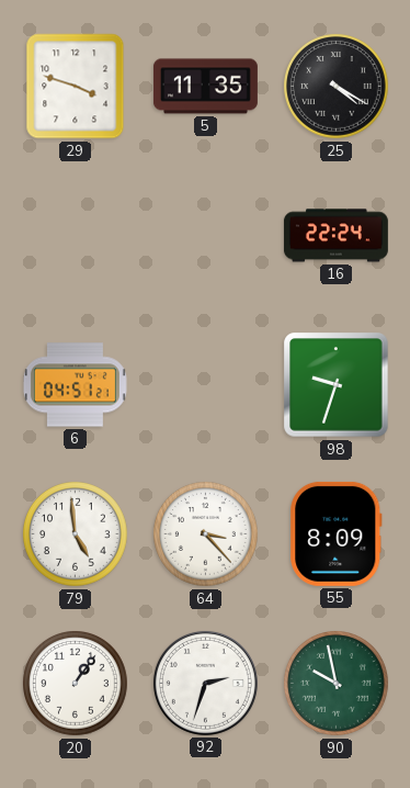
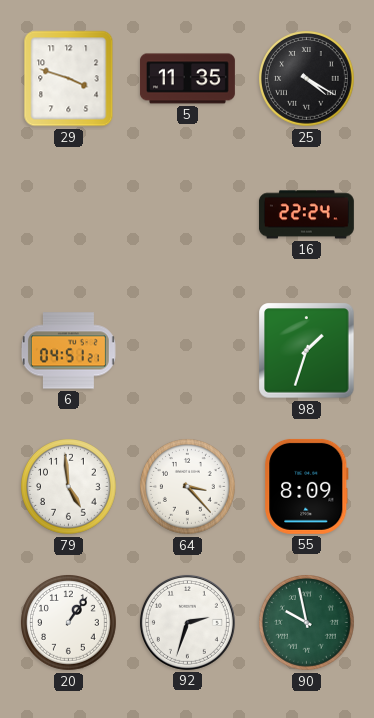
98: 9:33 -> 1:33
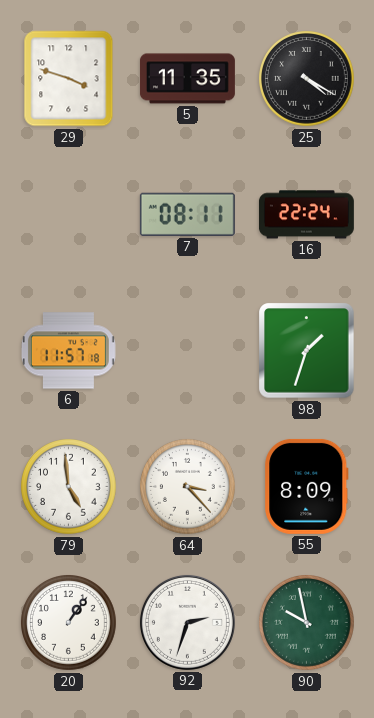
7: none -> 08:11
6: 04:51 -> 11:57
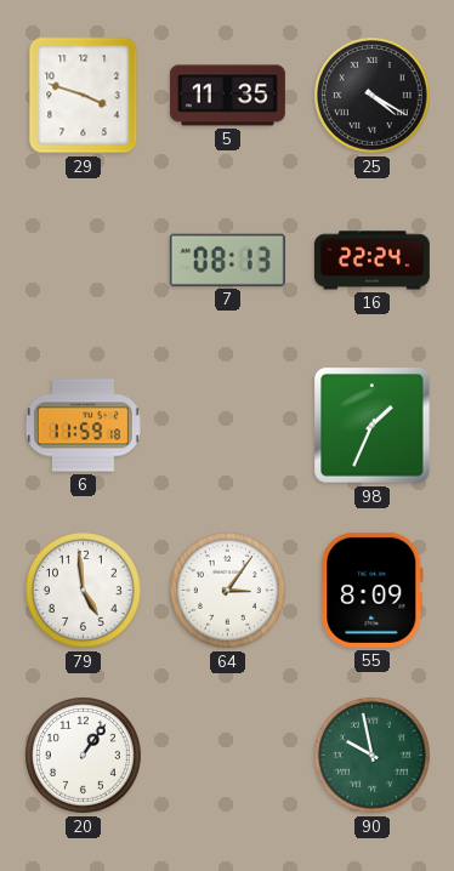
7: 08:11 -> 08:13
6: 11:57 -> 11:59
98: 1:33 -> 1:34
64: 3:23 -> 3:06
92: 2:33 -> none
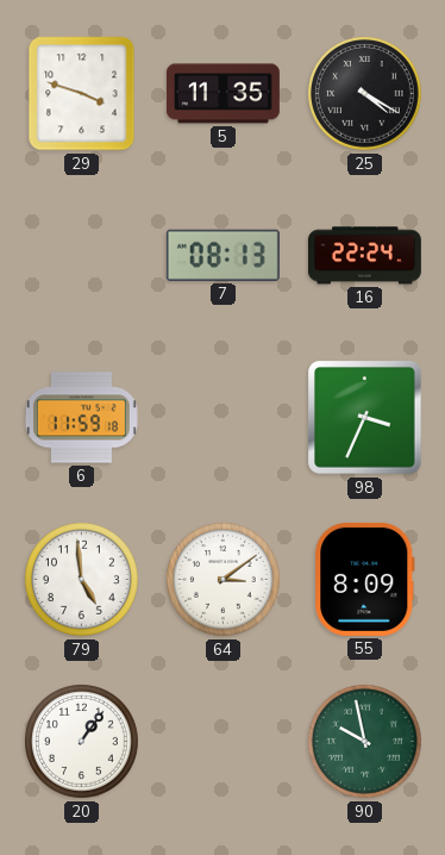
98: 1:34 -> 3:34
64: 3:06 -> 3:09
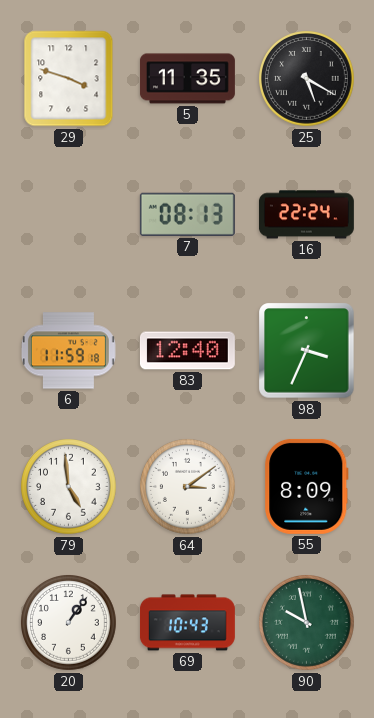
25: 4:20 -> 5:20
83: none -> 12:40
69: none -> 10:43
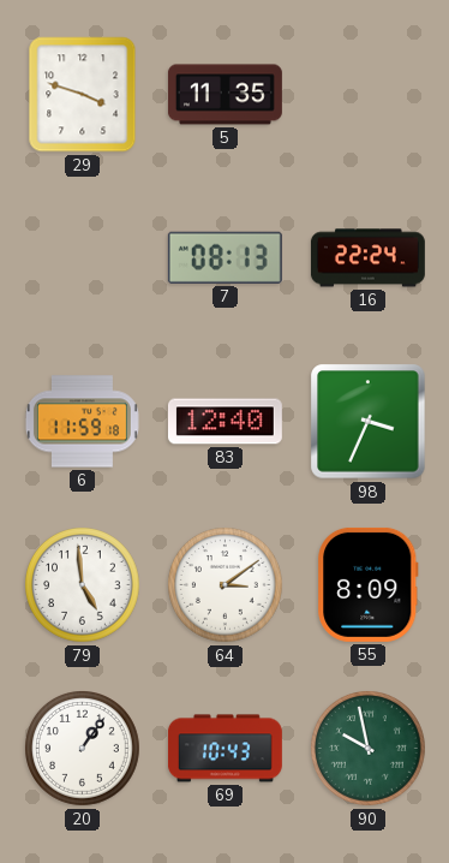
25: 5:20 -> none
